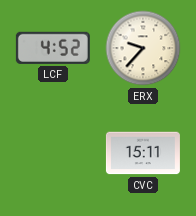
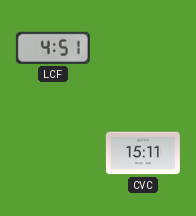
LCF: 4:52 -> 4:51
ERX: 9:37 -> none
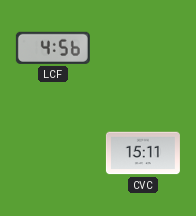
LCF: 4:51 -> 4:56
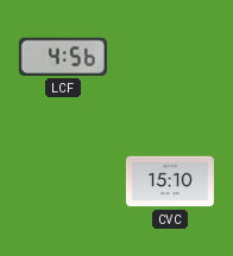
CVC: 15:11 -> 15:10
